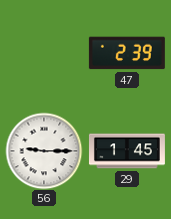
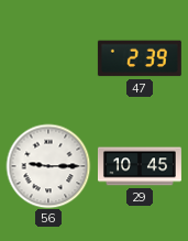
29: 1:45 -> 10:45
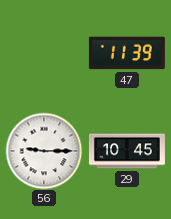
47: 2:39 -> 11:39
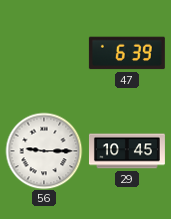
47: 11:39 -> 6:39
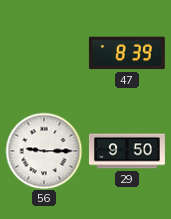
47: 6:39 -> 8:39
29: 10:45 -> 9:50
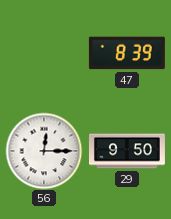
56: 9:15 -> 12:15
